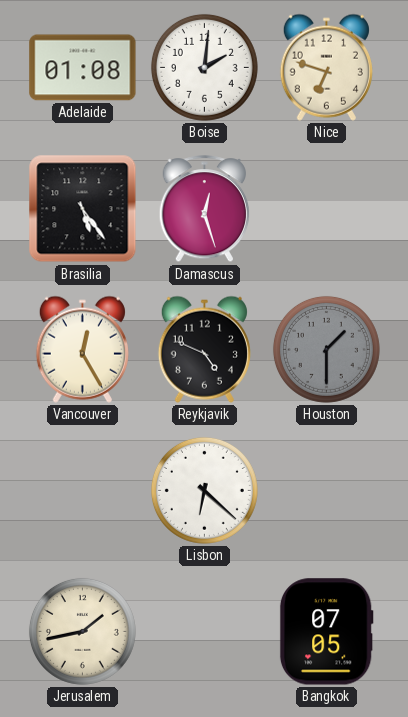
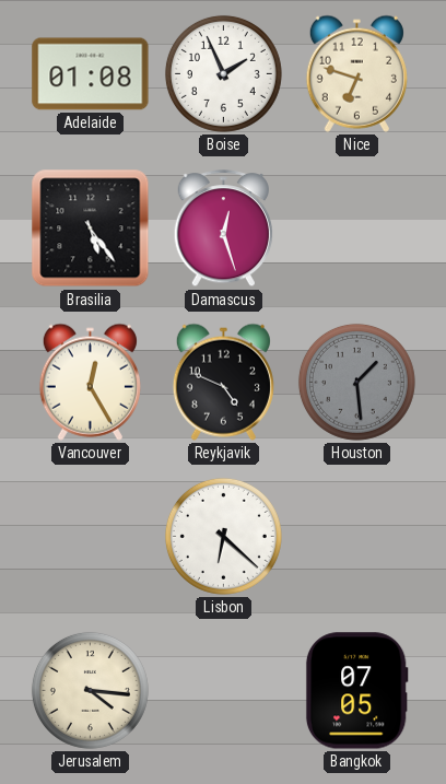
Boise: 2:01 -> 1:56
Houston: 1:30 -> 1:29
Jerusalem: 1:43 -> 4:16
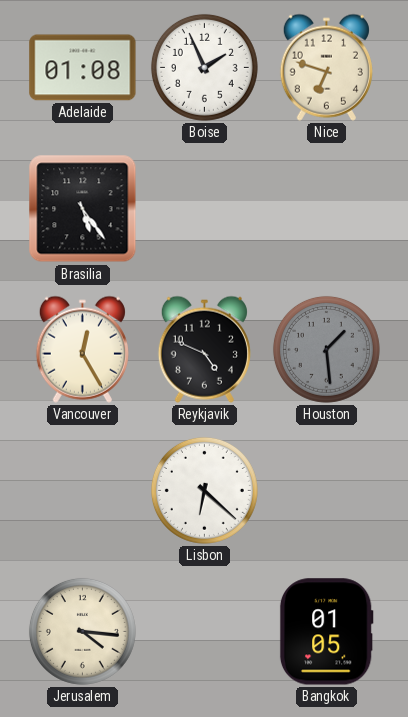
Damascus: 12:27 -> none
Bangkok: 07:05 -> 01:05
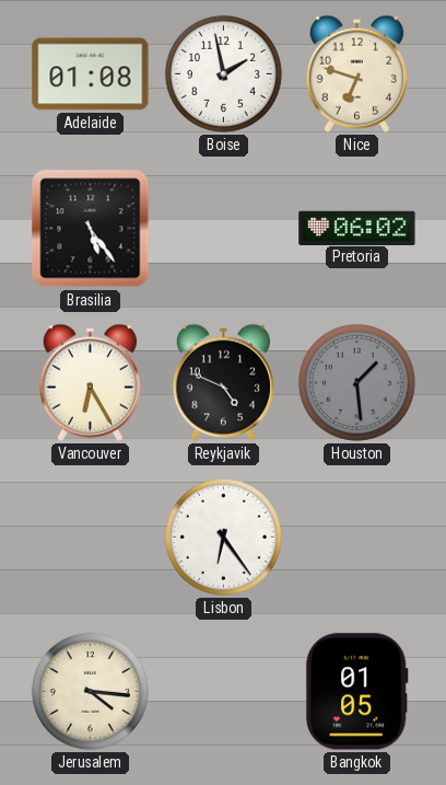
Boise: 1:56 -> 1:58
Pretoria: none -> 06:02
Vancouver: 12:25 -> 6:25
Lisbon: 6:22 -> 6:24
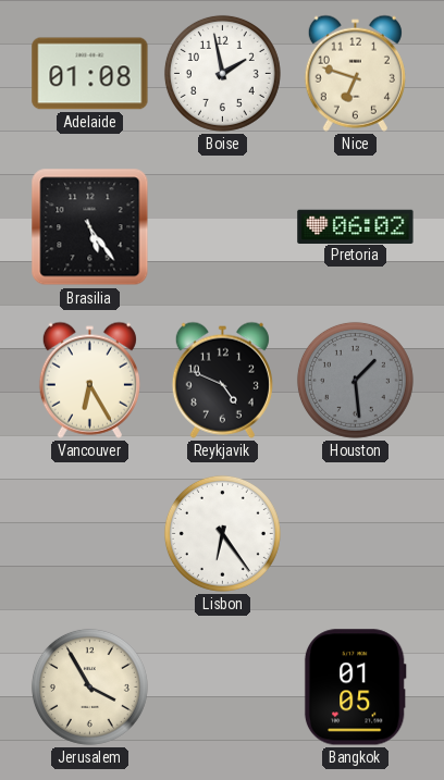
Jerusalem: 4:16 -> 3:55
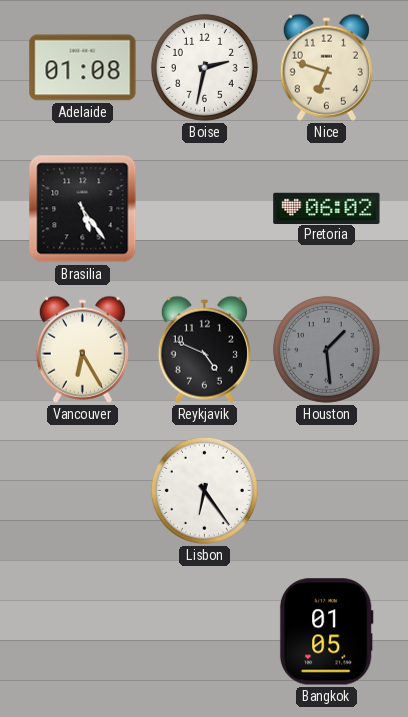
Boise: 1:58 -> 2:32
Jerusalem: 3:55 -> none
